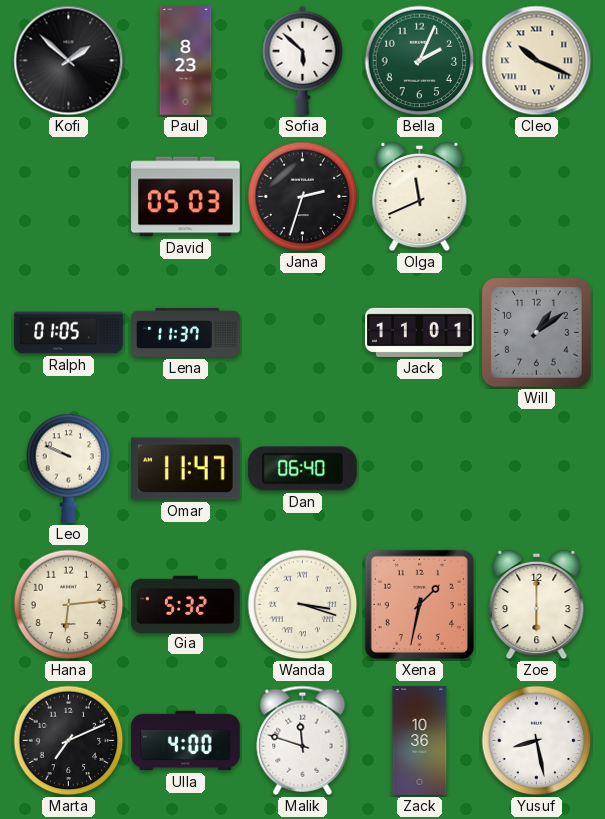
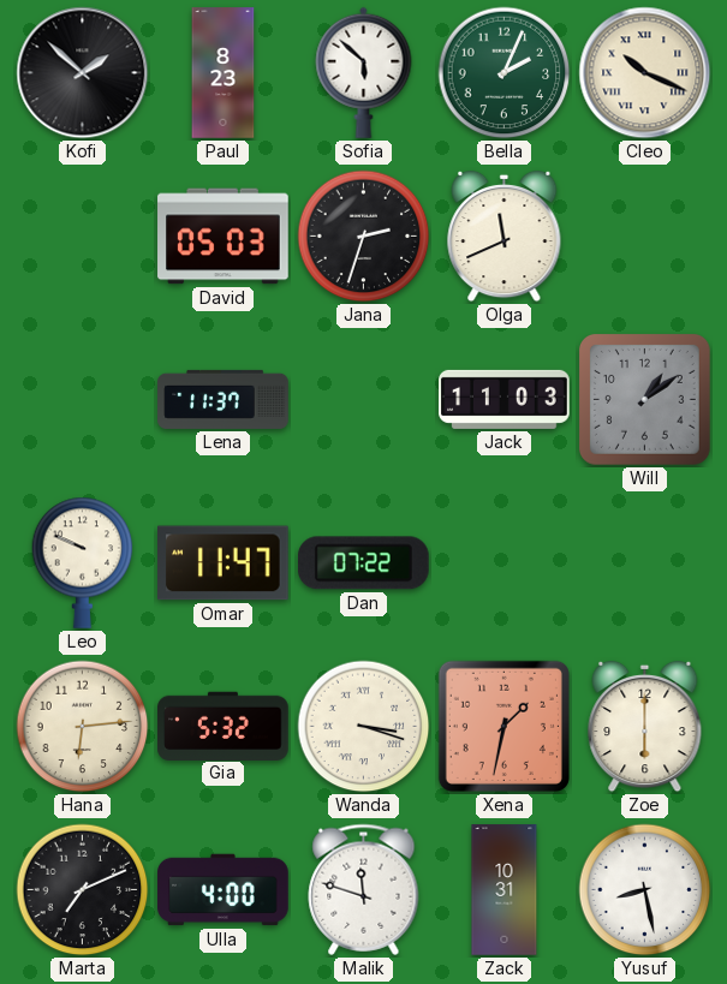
Ralph: 01:05 -> none
Jack: 11:01 -> 11:03
Dan: 06:40 -> 07:22
Zack: 10:36 -> 10:31
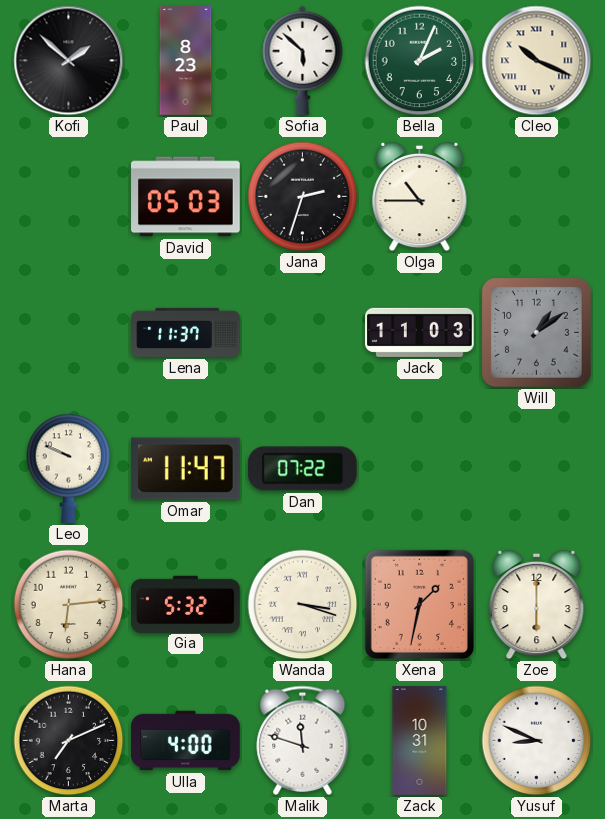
Olga: 11:41 -> 10:45
Yusuf: 8:28 -> 8:49
